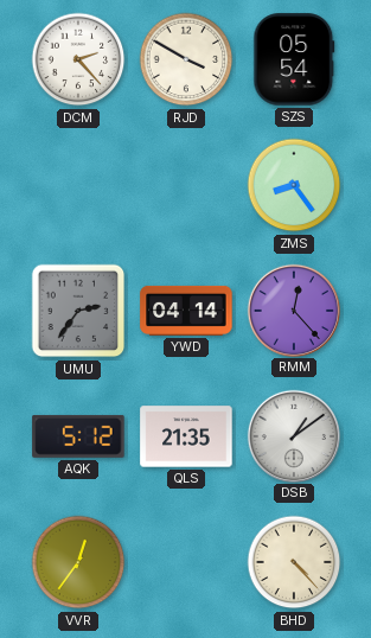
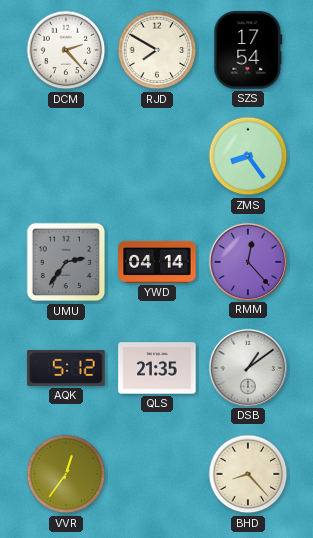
RJD: 3:50 -> 7:50
SZS: 05:54 -> 17:54
BHD: 4:23 -> 8:23
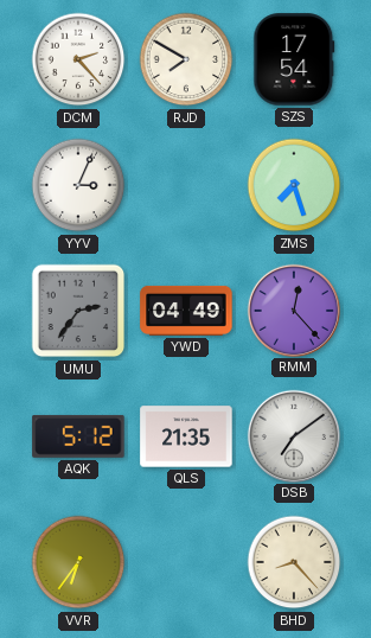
YYV: none -> 3:04
ZMS: 8:24 -> 7:27
YWD: 04:14 -> 04:49
DSB: 1:09 -> 7:09
VVR: 12:36 -> 6:36
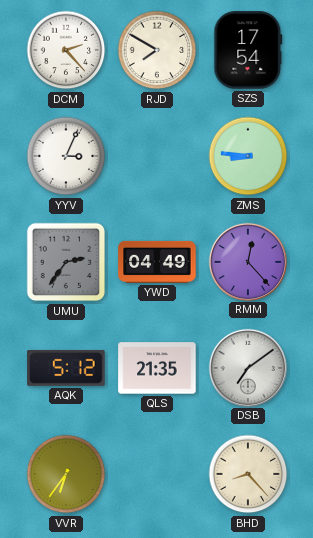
ZMS: 7:27 -> 8:46
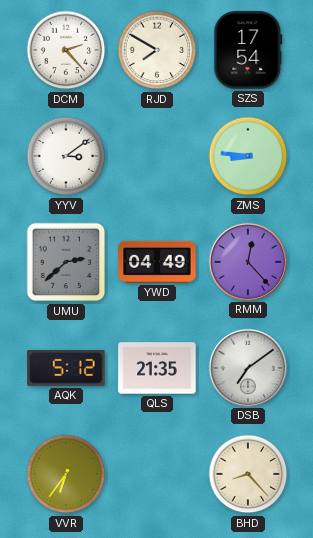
YYV: 3:04 -> 3:09
UMU: 2:36 -> 2:38
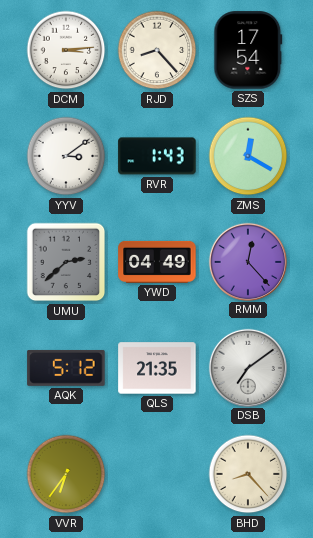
DCM: 2:23 -> 3:14
RJD: 7:50 -> 8:23
RVR: none -> 1:43
ZMS: 8:46 -> 12:20
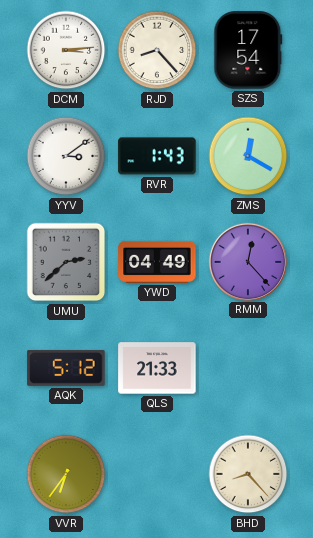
QLS: 21:35 -> 21:33
DSB: 7:09 -> none
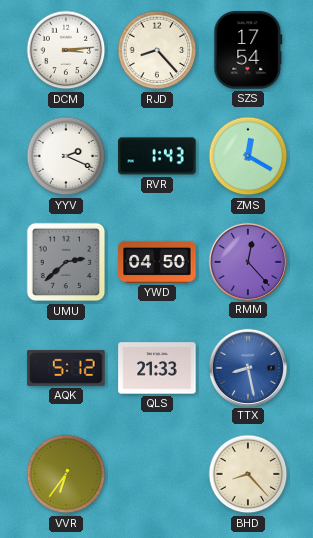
YYV: 3:09 -> 2:19
YWD: 04:49 -> 04:50
TTX: none -> 8:28
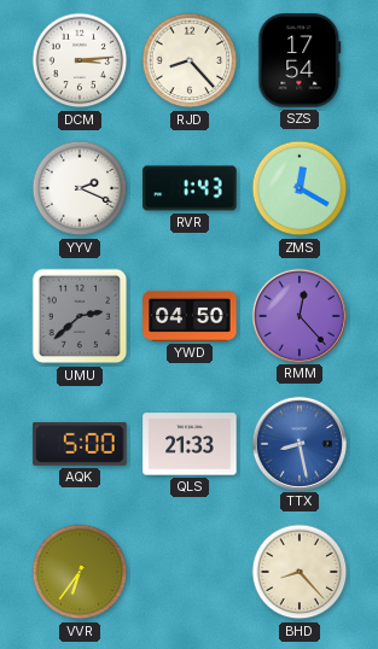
AQK: 5:12 -> 5:00
